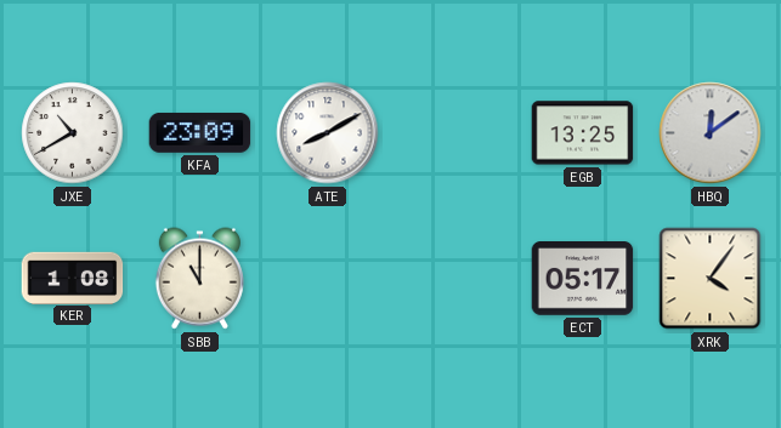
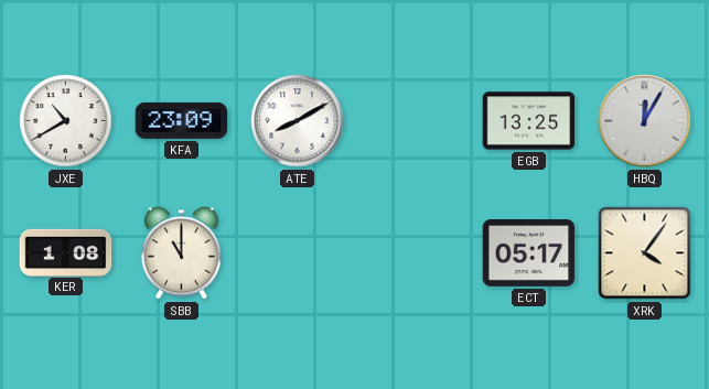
HBQ: 12:09 -> 12:05
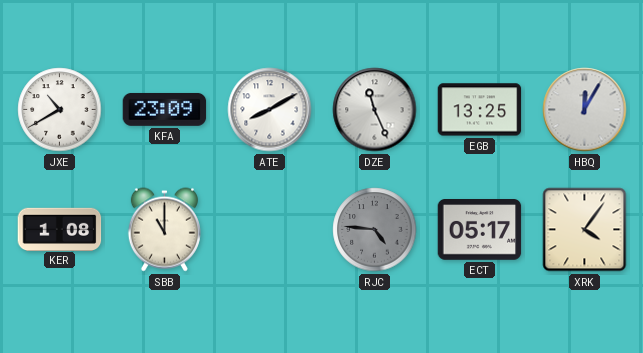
DZE: none -> 11:26
RJC: none -> 4:46
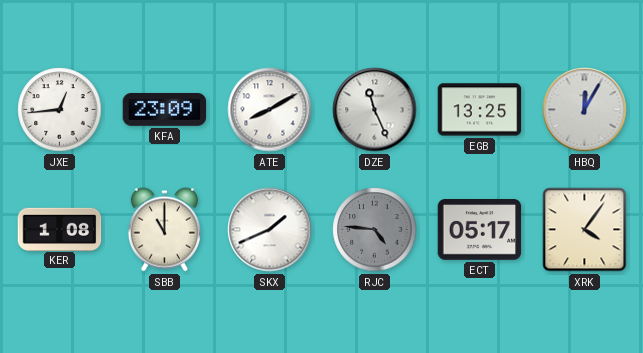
JXE: 10:40 -> 12:44
SKX: none -> 1:41
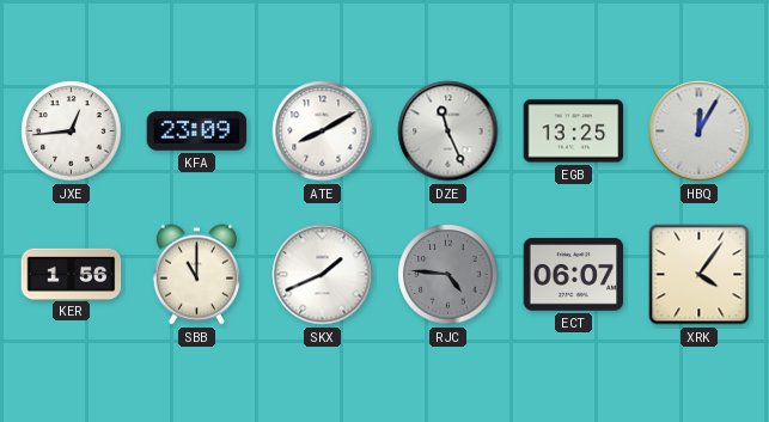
KER: 1:08 -> 1:56
ECT: 05:17 -> 06:07
